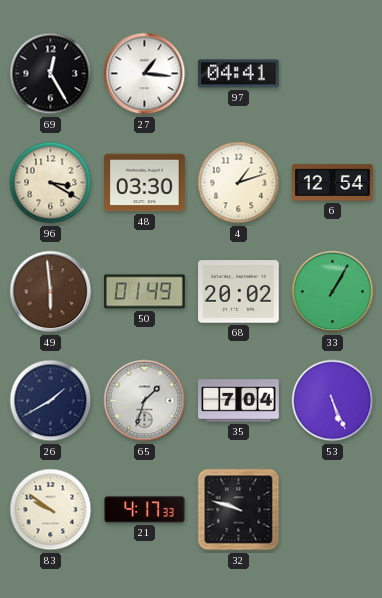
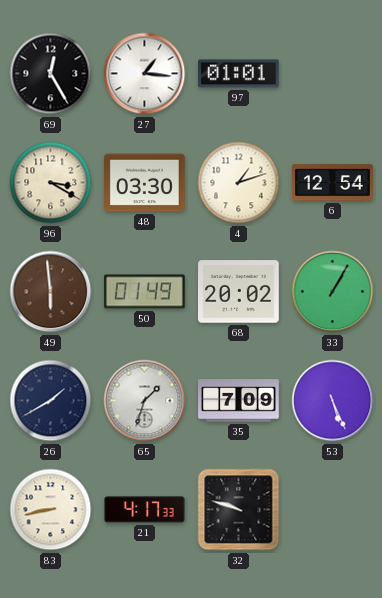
97: 04:41 -> 01:01
35: 7:04 -> 7:09
83: 9:51 -> 8:43
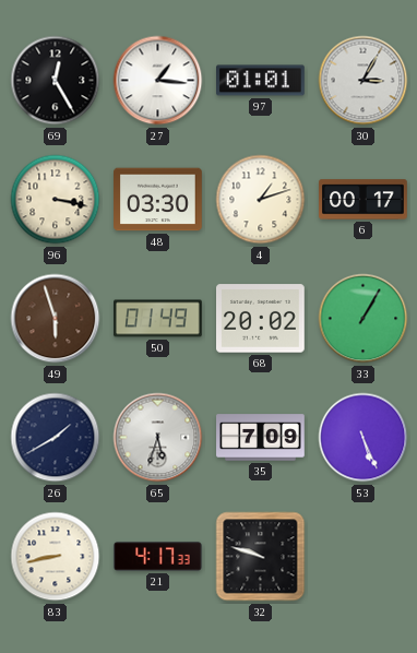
30: none -> 3:05
96: 3:20 -> 3:17
6: 12:54 -> 00:17
49: 5:59 -> 5:57
65: 1:33 -> 5:33
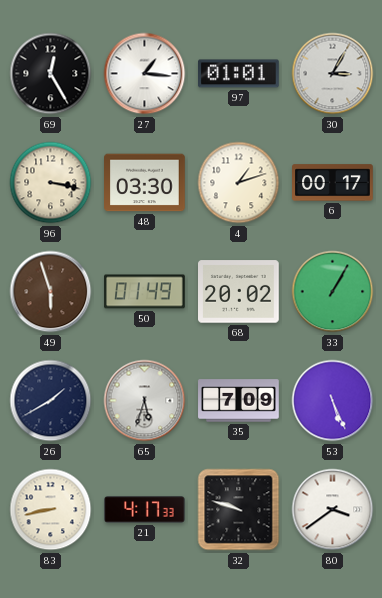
80: none -> 3:39
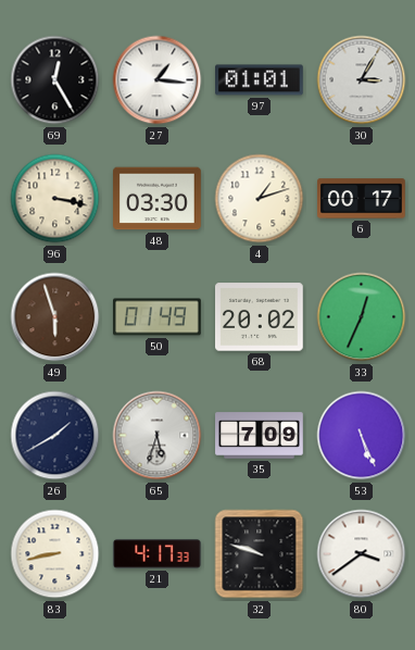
33: 1:05 -> 12:34
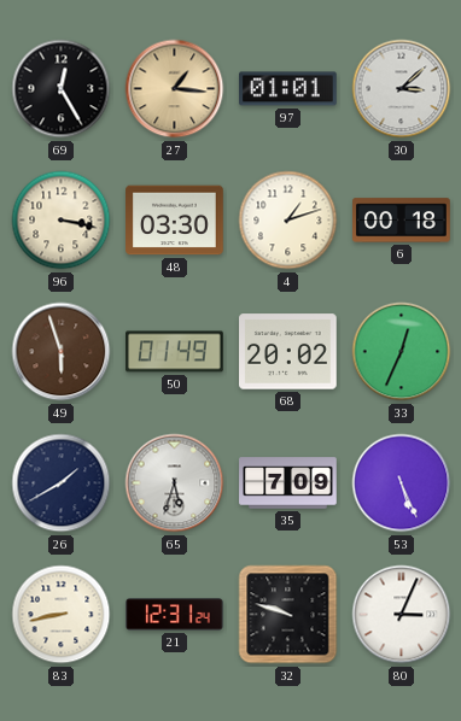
27 dial: white -> champagne
30: 3:05 -> 3:08
6: 00:17 -> 00:18
21: 4:17 -> 12:31
80: 3:39 -> 3:04
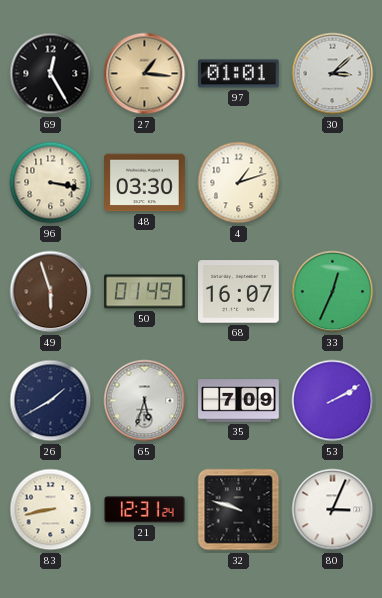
6: 00:18 -> none
68: 20:02 -> 16:07
53: 5:26 -> 2:10
